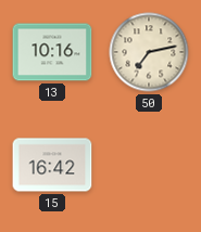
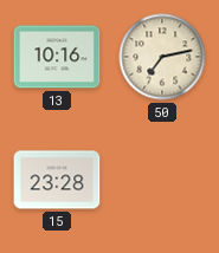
15: 16:42 -> 23:28
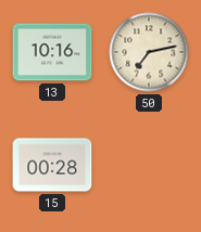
15: 23:28 -> 00:28
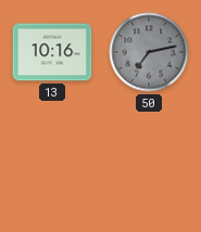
50 dial: cream -> grey
15: 00:28 -> none
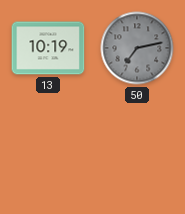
13: 10:16 -> 10:19
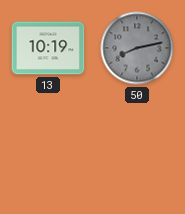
50: 7:13 -> 8:13
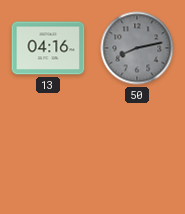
13: 10:19 -> 04:16
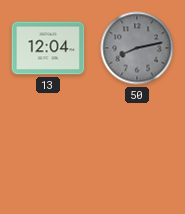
13: 04:16 -> 12:04
